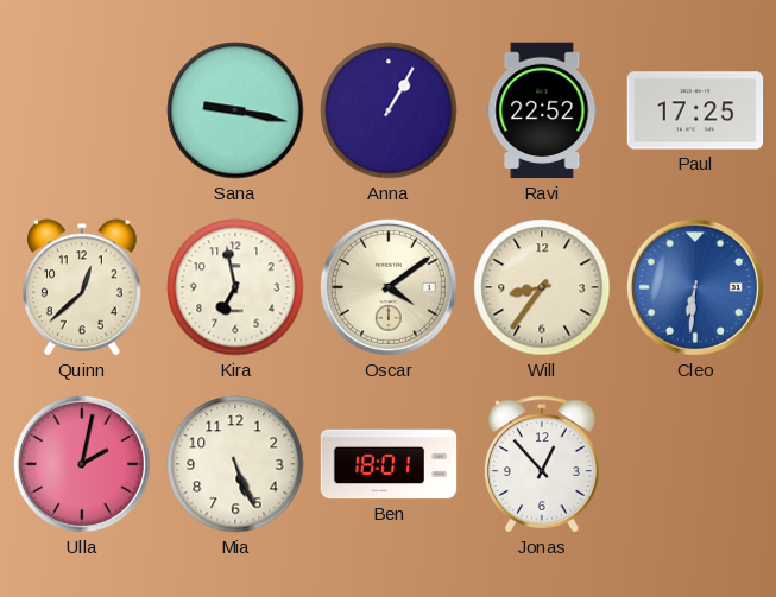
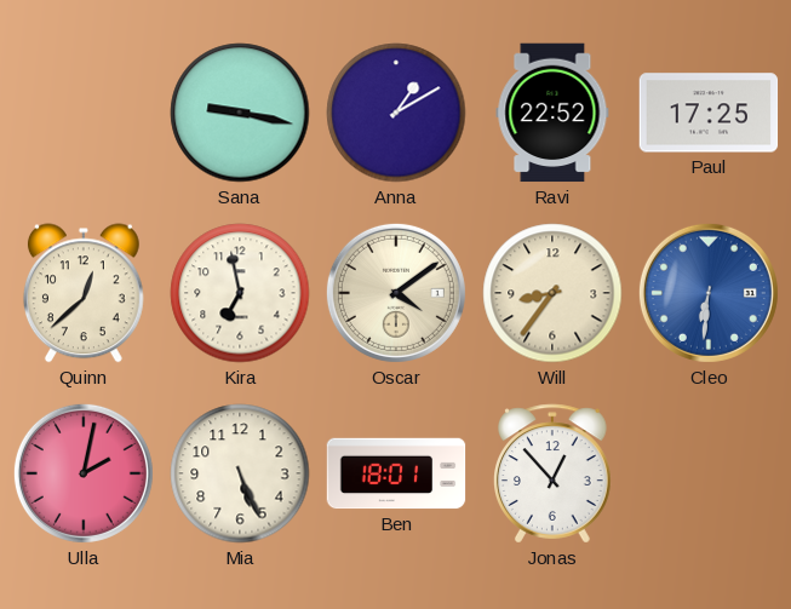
Anna: 1:05 -> 1:10
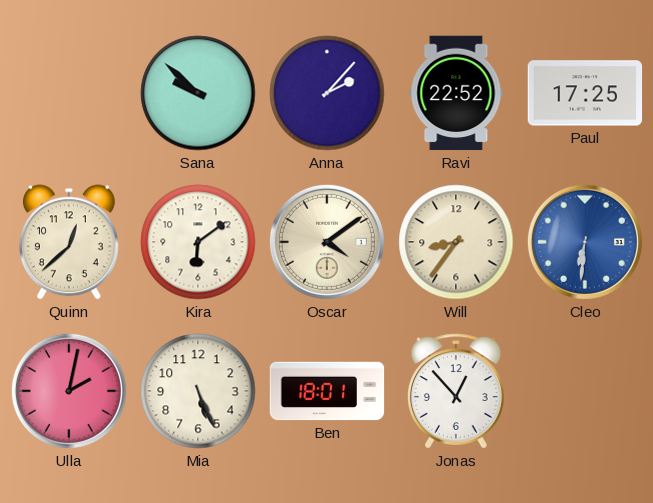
Sana: 9:17 -> 9:52
Anna: 1:10 -> 2:07
Kira: 6:58 -> 6:09
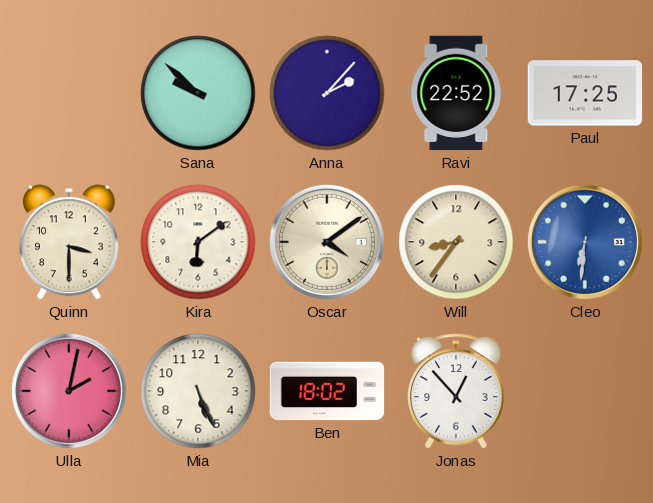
Quinn: 12:38 -> 3:30
Ben: 18:01 -> 18:02
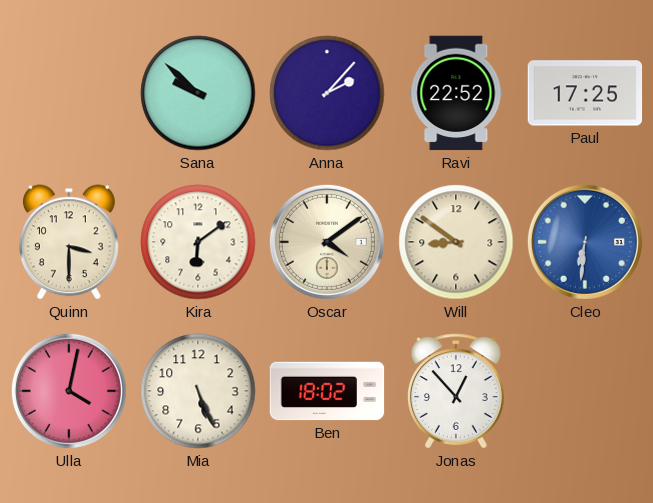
Will: 8:36 -> 8:51
Ulla: 2:02 -> 4:02
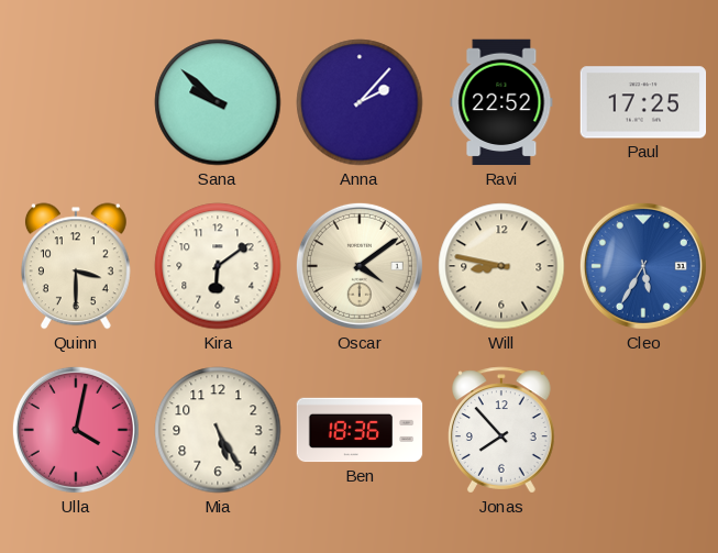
Will: 8:51 -> 8:47
Cleo: 6:31 -> 5:35
Mia: 5:26 -> 5:25
Ben: 18:02 -> 18:36
Jonas: 12:53 -> 7:53
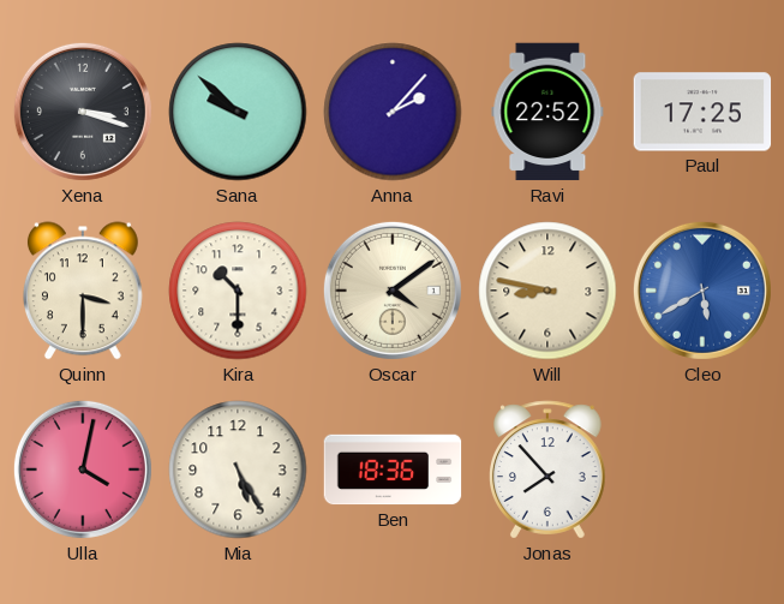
Xena: none -> 3:18
Kira: 6:09 -> 10:30
Cleo: 5:35 -> 5:40
